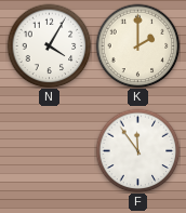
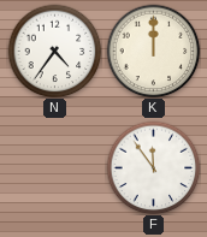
N: 4:05 -> 4:36
K: 2:00 -> 12:00
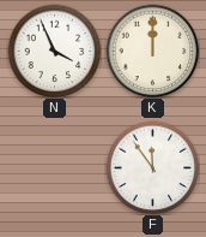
N: 4:36 -> 3:56
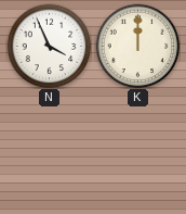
F: 11:54 -> none
